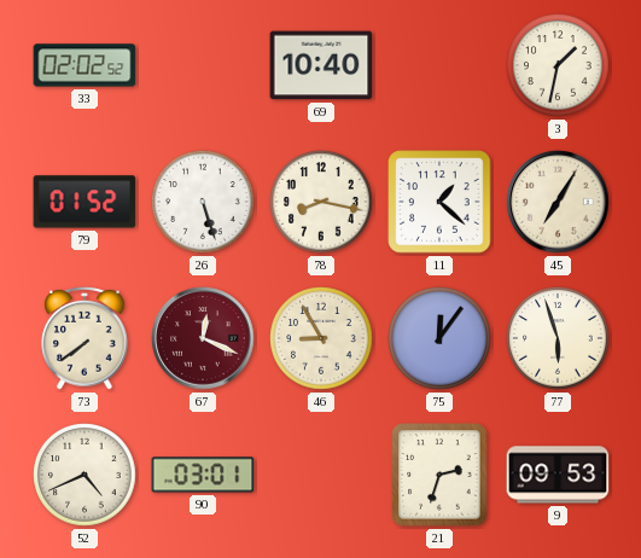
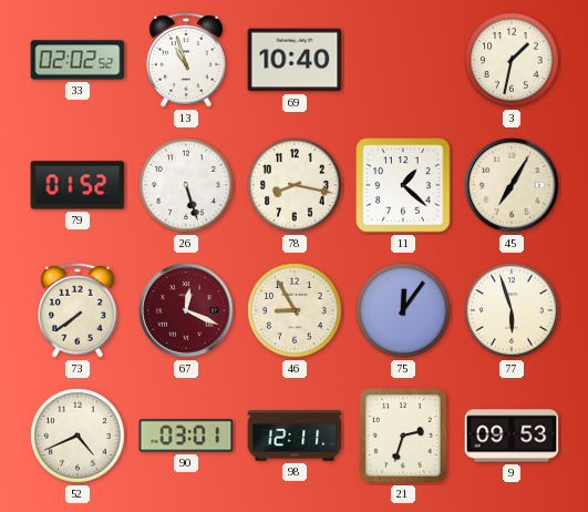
13: none -> 10:57
98: none -> 12:11
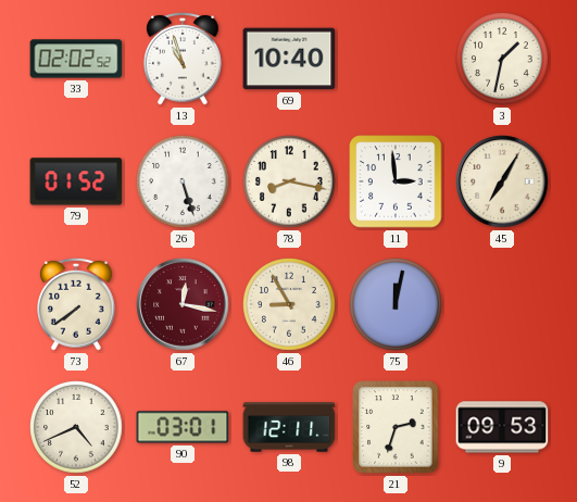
11: 1:22 -> 2:59
67: 12:19 -> 12:17
75: 12:06 -> 12:02
77: 5:57 -> none
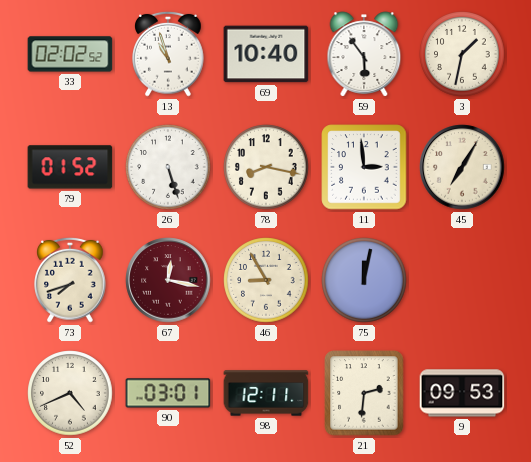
59: none -> 5:54
73: 7:39 -> 7:42
21: 2:33 -> 2:31
